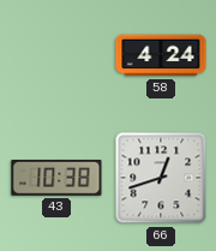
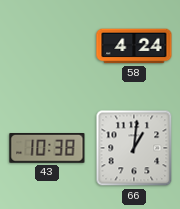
66: 12:42 -> 1:01
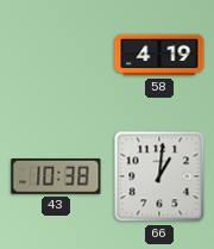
58: 4:24 -> 4:19
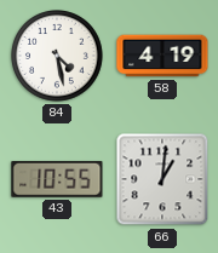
84: none -> 4:28
43: 10:38 -> 10:55
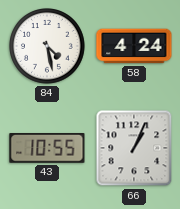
58: 4:19 -> 4:24
66: 1:01 -> 1:04
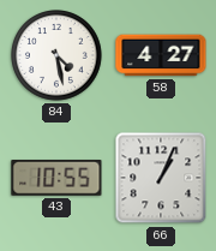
58: 4:24 -> 4:27
